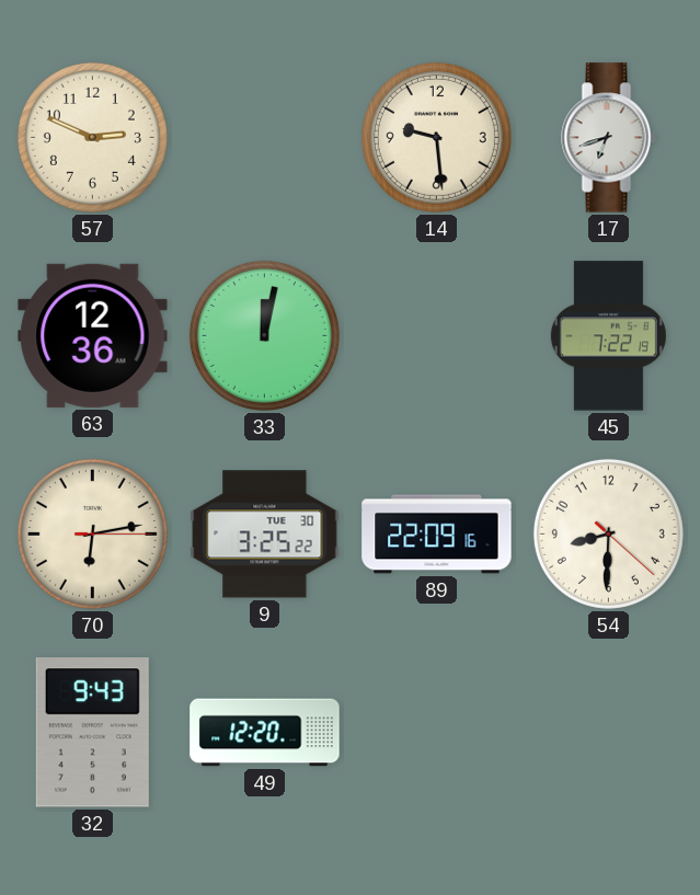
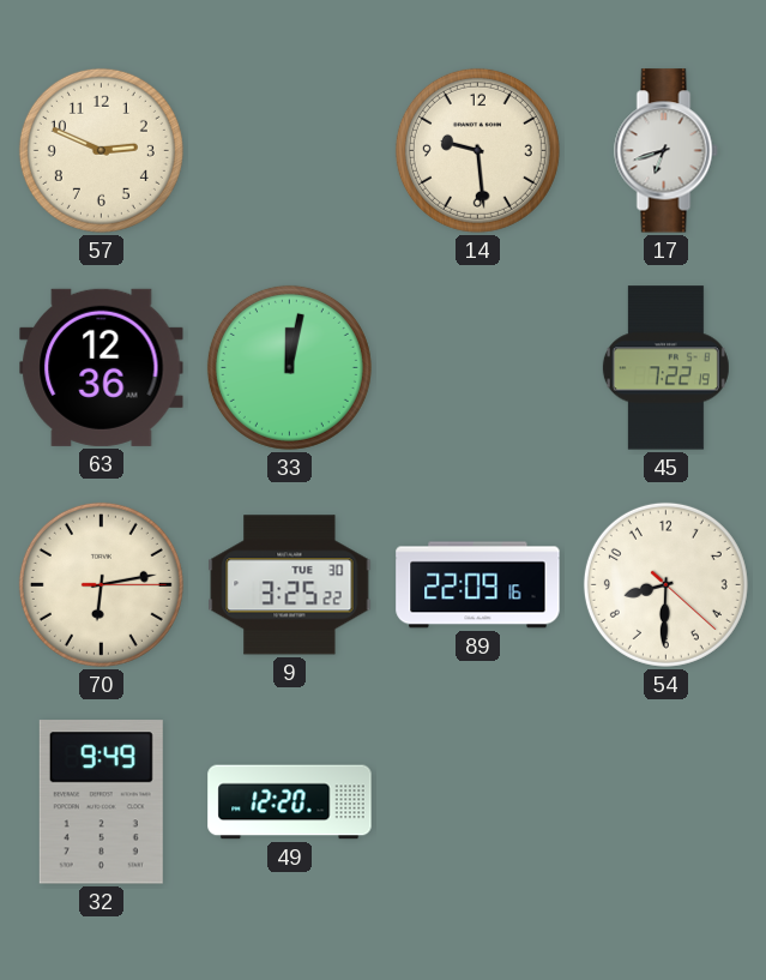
32: 9:43 -> 9:49
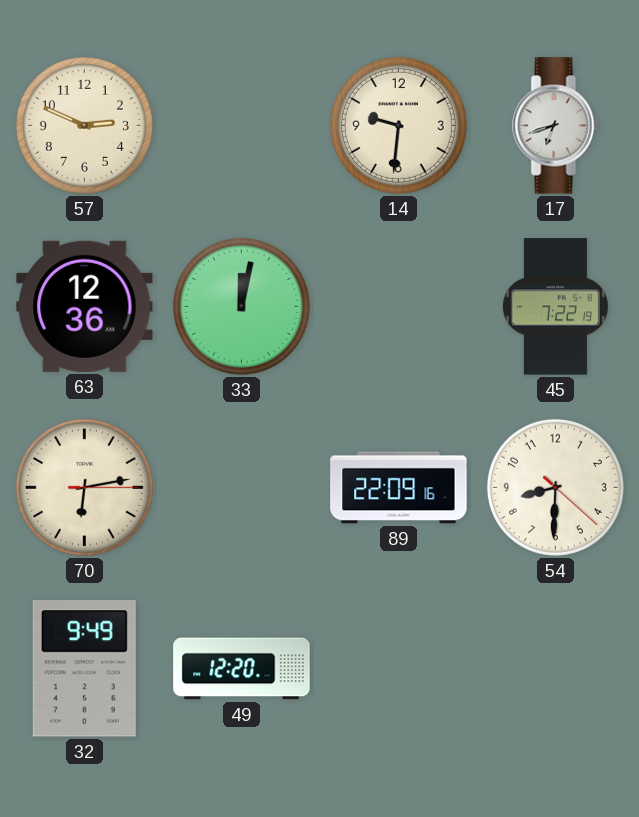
14: 9:29 -> 9:31
9: 3:25 -> none
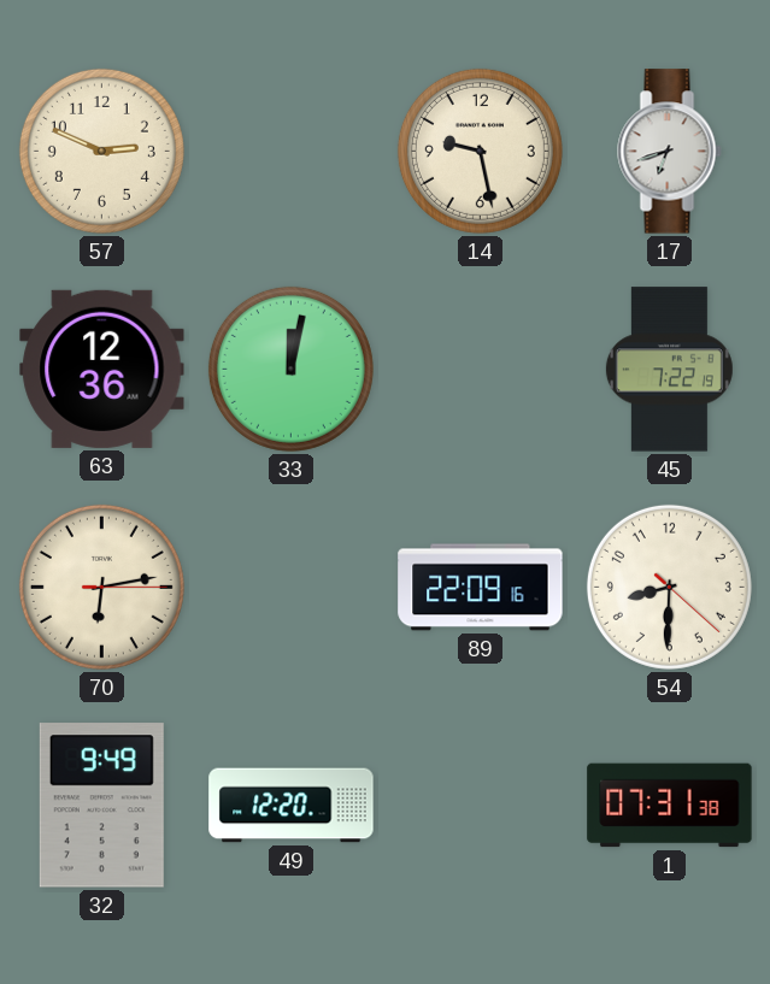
14: 9:31 -> 9:28
1: none -> 07:31
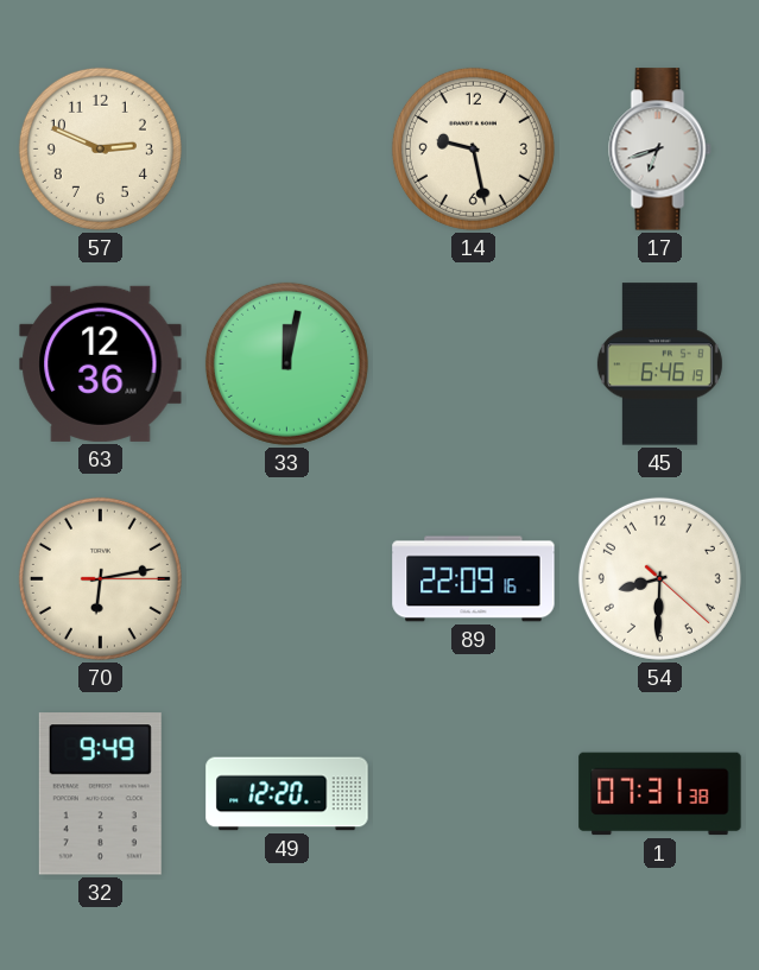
45: 7:22 -> 6:46
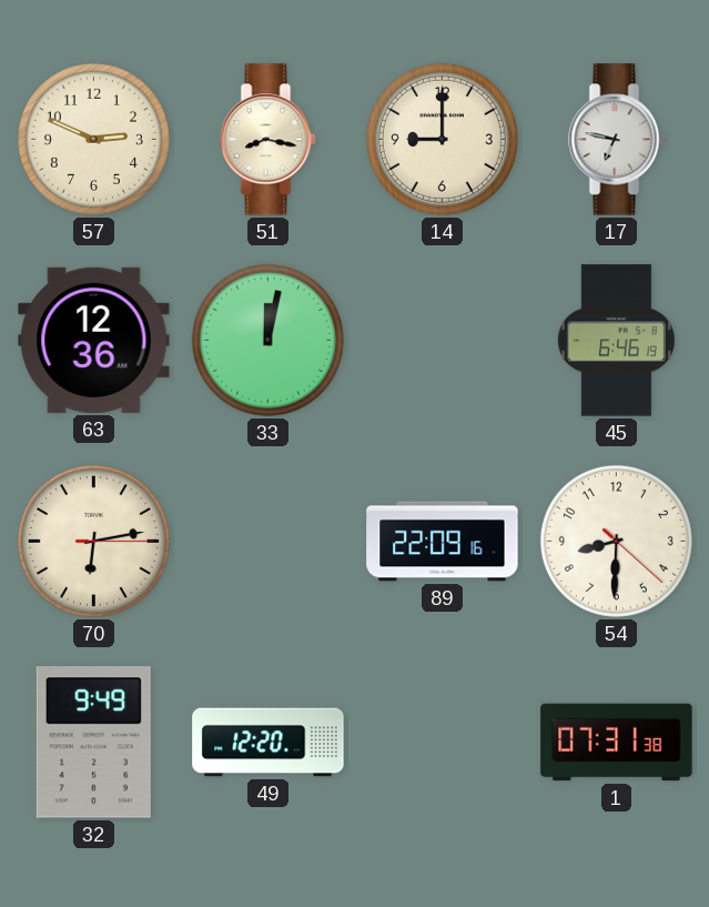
51: none -> 8:17
14: 9:28 -> 9:00
17: 6:42 -> 6:47
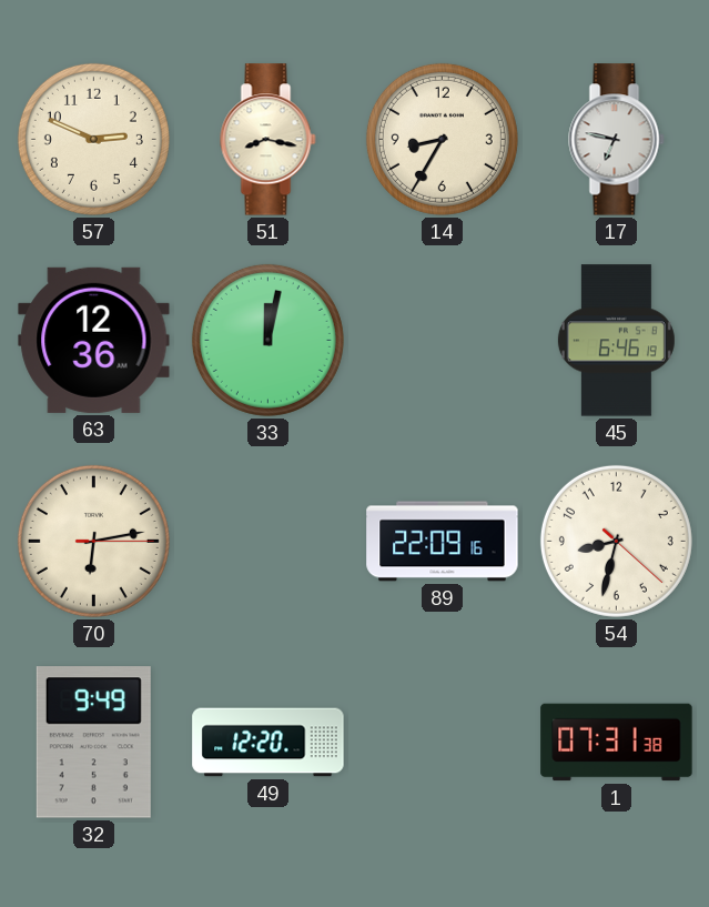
14: 9:00 -> 8:35
54: 8:30 -> 8:32
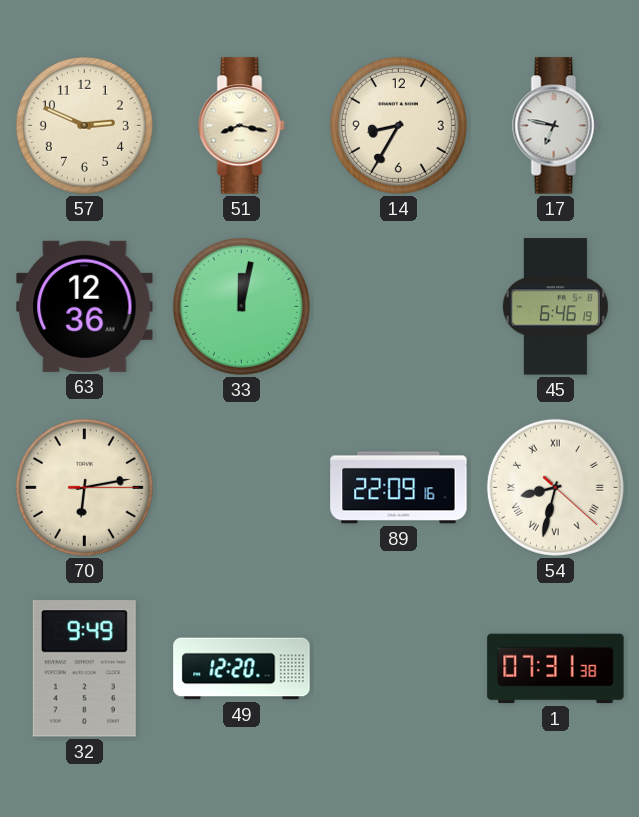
54 numerals: Arabic -> Roman
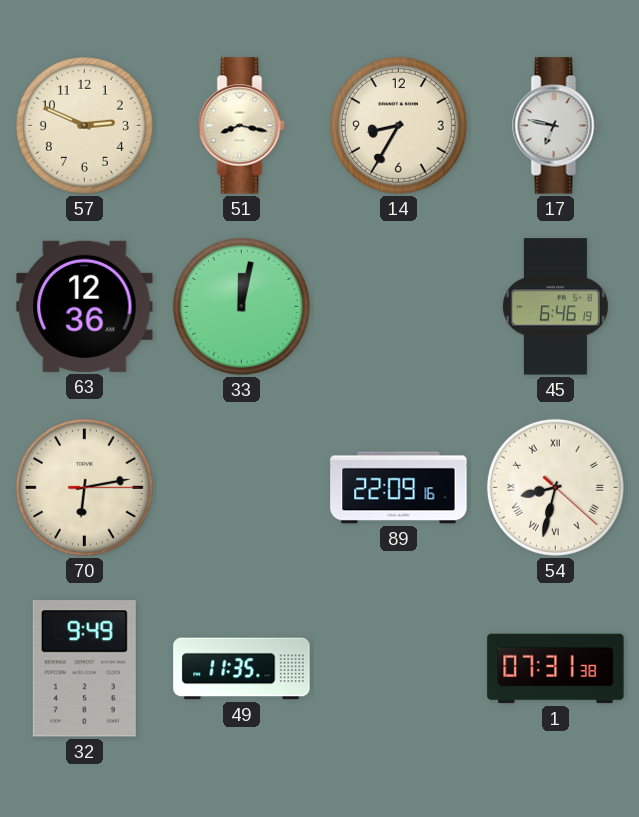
49: 12:20 -> 11:35
